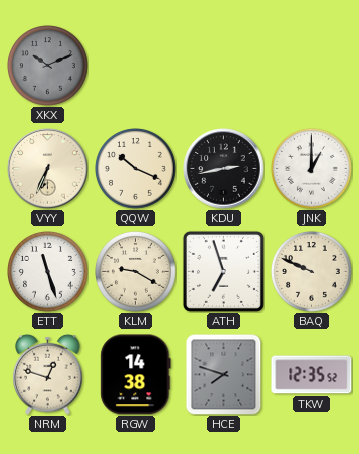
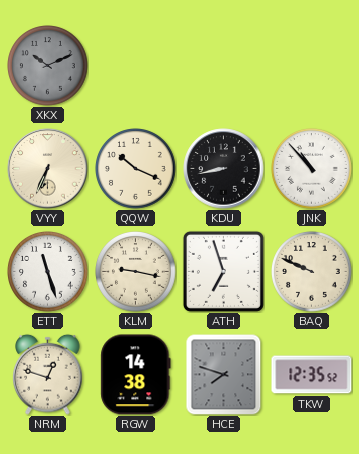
KDU: 2:43 -> 8:43
JNK: 1:00 -> 10:53
KLM: 9:20 -> 9:17
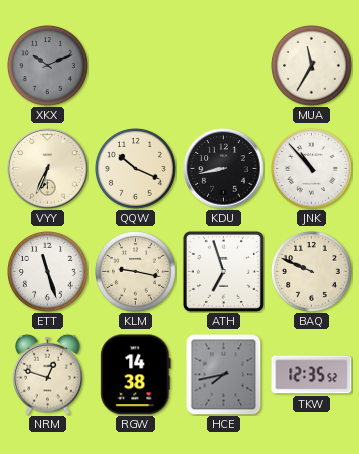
MUA: none -> 11:35
HCE: 7:48 -> 7:43
